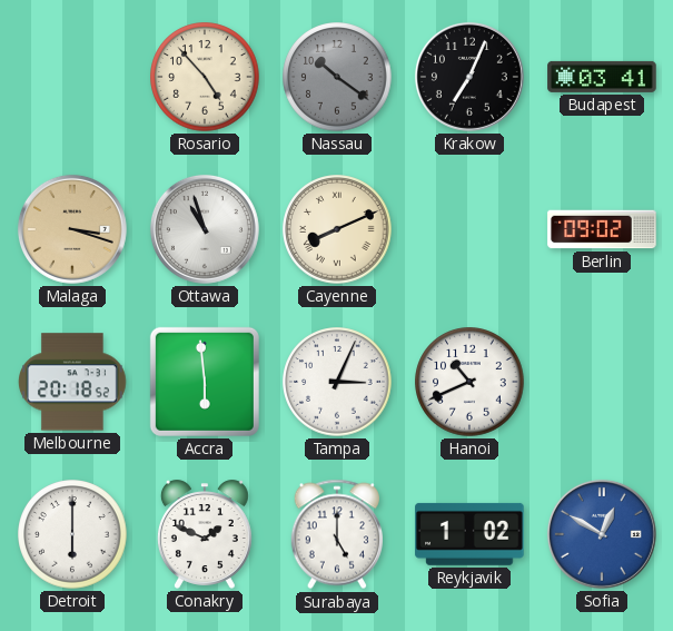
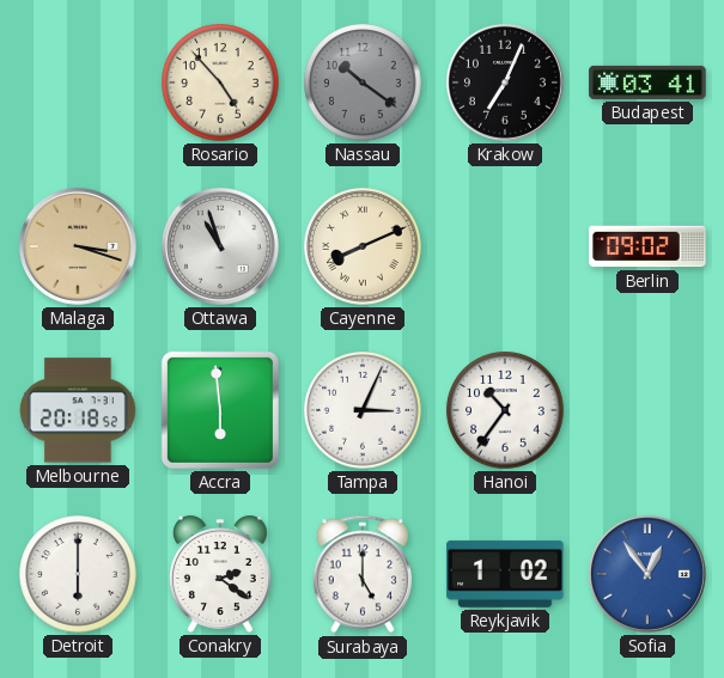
Hanoi: 10:41 -> 10:36
Conakry: 1:49 -> 2:21
Sofia: 12:50 -> 12:54
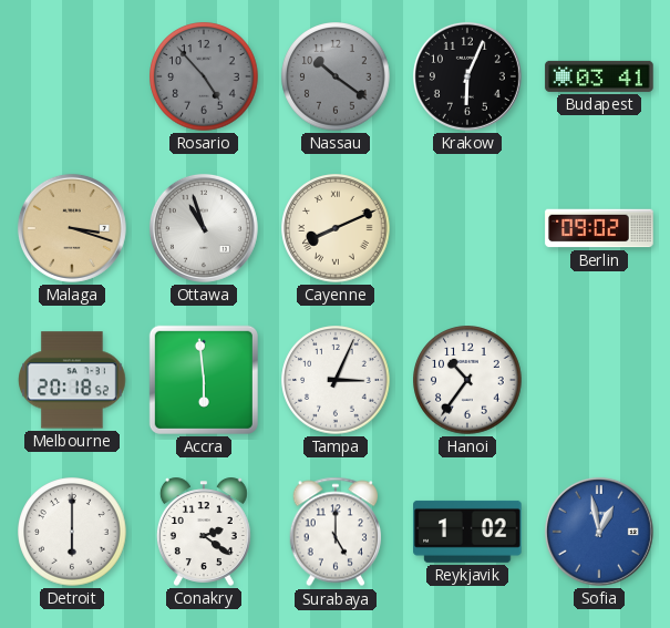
Rosario dial: cream -> grey
Krakow: 7:04 -> 6:04
Sofia: 12:54 -> 12:58
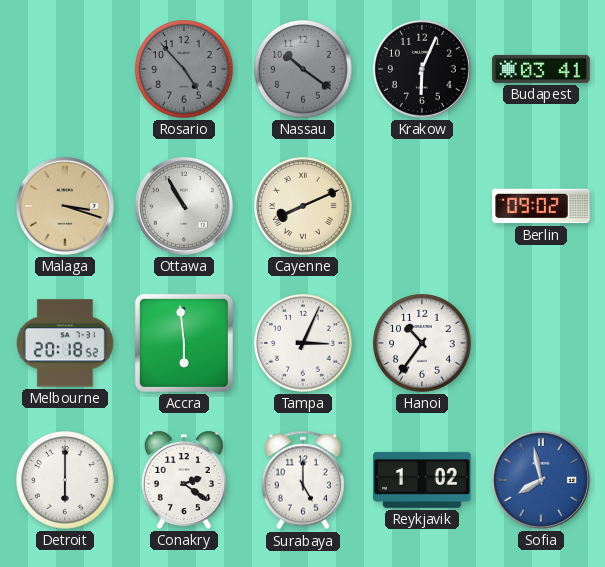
Ottawa: 10:57 -> 10:55
Sofia: 12:58 -> 7:58
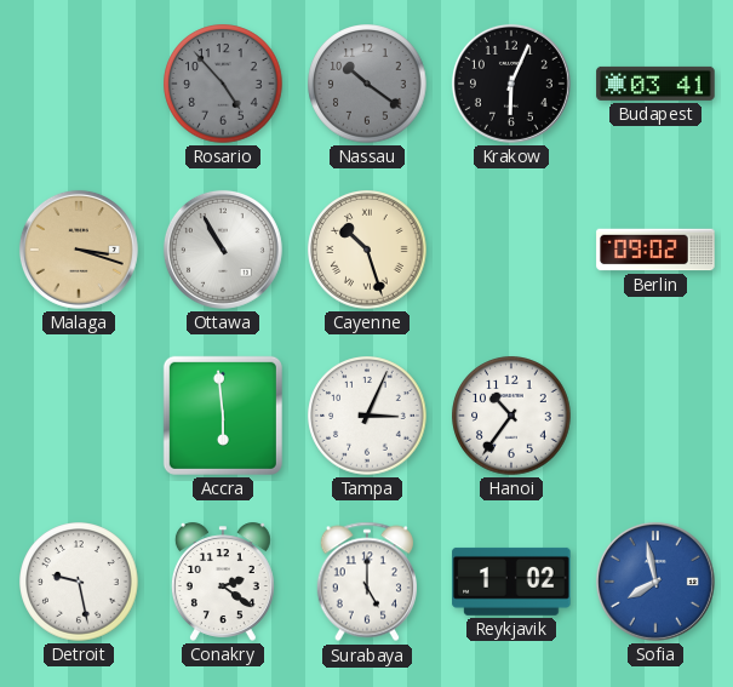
Cayenne: 8:11 -> 10:27
Melbourne: 20:18 -> none
Detroit: 6:00 -> 9:28
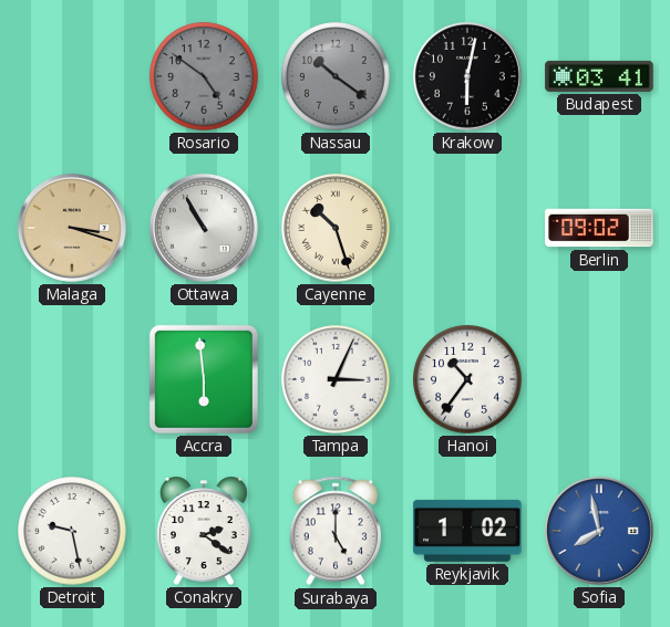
Rosario: 4:53 -> 4:51
Krakow: 6:04 -> 6:02
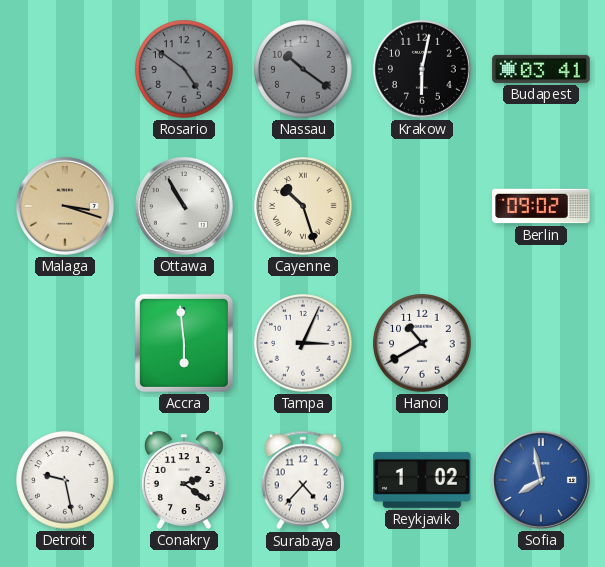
Hanoi: 10:36 -> 10:40
Surabaya: 5:00 -> 4:37
